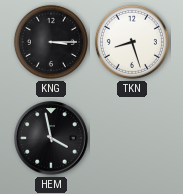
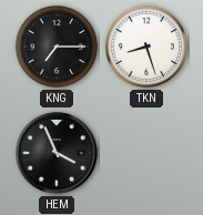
KNG: 3:15 -> 7:15
HEM: 3:58 -> 3:56
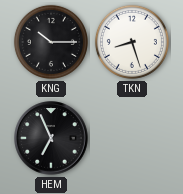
KNG: 7:15 -> 10:15
HEM: 3:56 -> 6:56
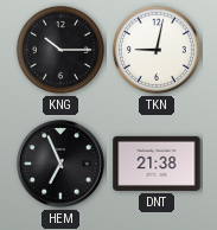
TKN: 8:27 -> 9:02
DNT: none -> 21:38
